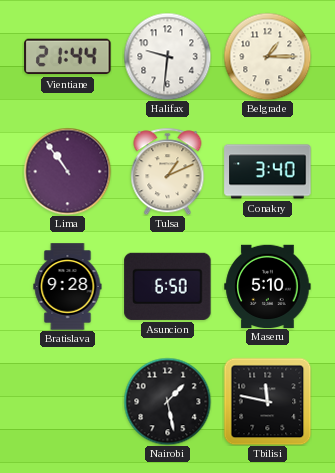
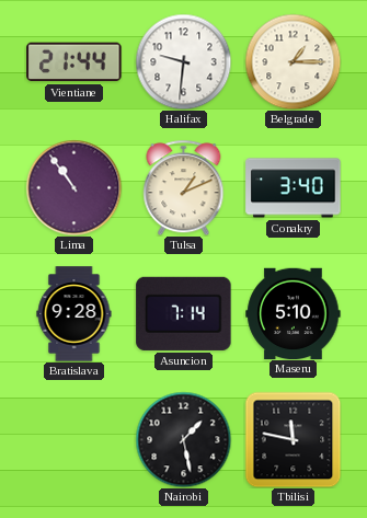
Asuncion: 6:50 -> 7:14
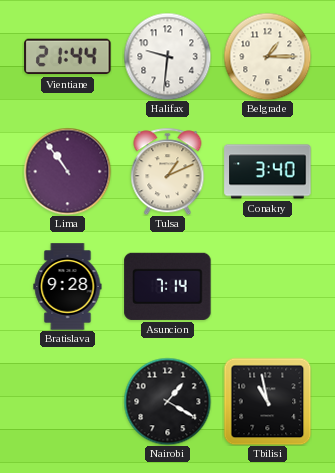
Maseru: 5:10 -> none
Nairobi: 1:28 -> 1:20
Tbilisi: 11:47 -> 10:58
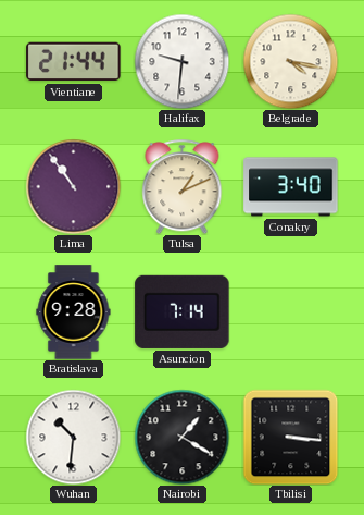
Belgrade: 1:15 -> 4:17
Wuhan: none -> 10:31
Tbilisi: 10:58 -> 3:16
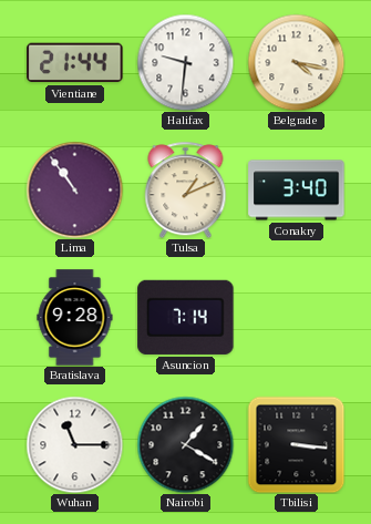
Wuhan: 10:31 -> 11:15
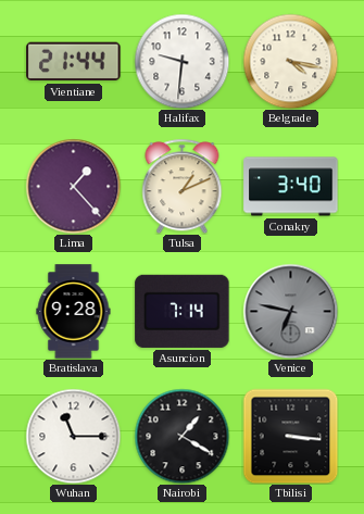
Lima: 10:54 -> 1:23
Venice: none -> 6:47
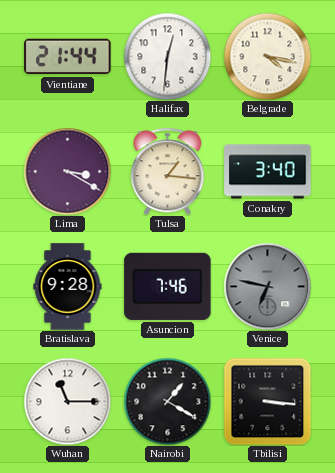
Halifax: 9:31 -> 12:31
Lima: 1:23 -> 3:20
Tulsa: 1:11 -> 1:16
Asuncion: 7:14 -> 7:46
